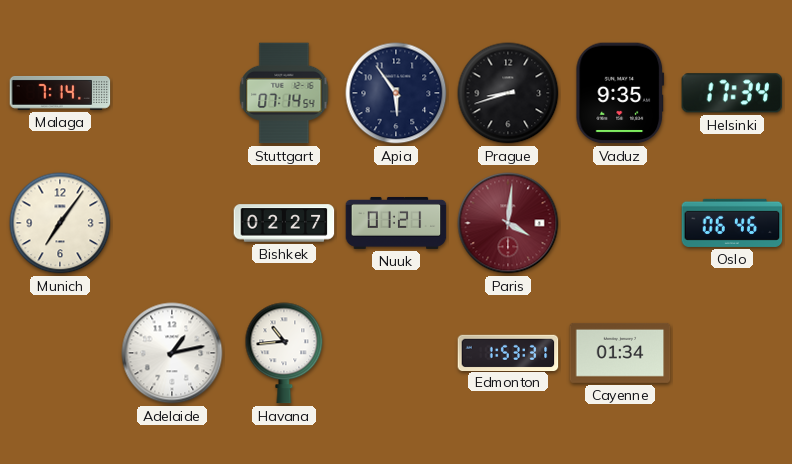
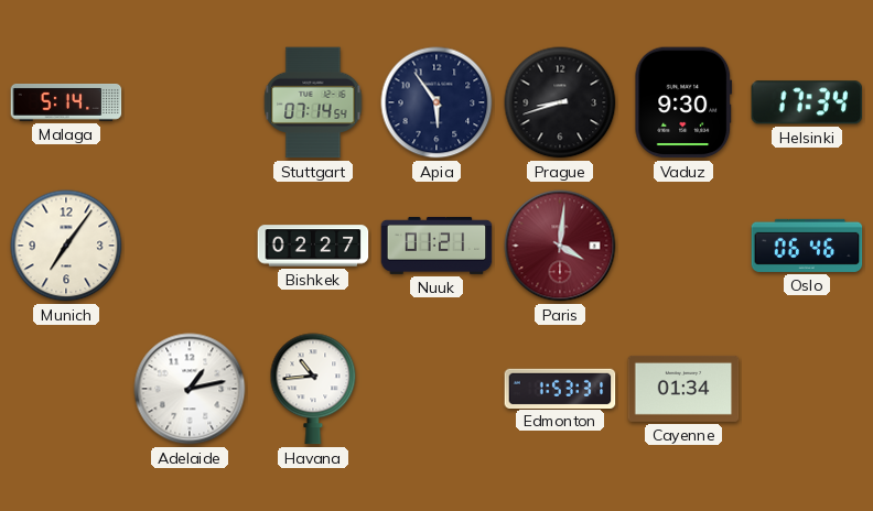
Malaga: 7:14 -> 5:14
Vaduz: 9:35 -> 9:30
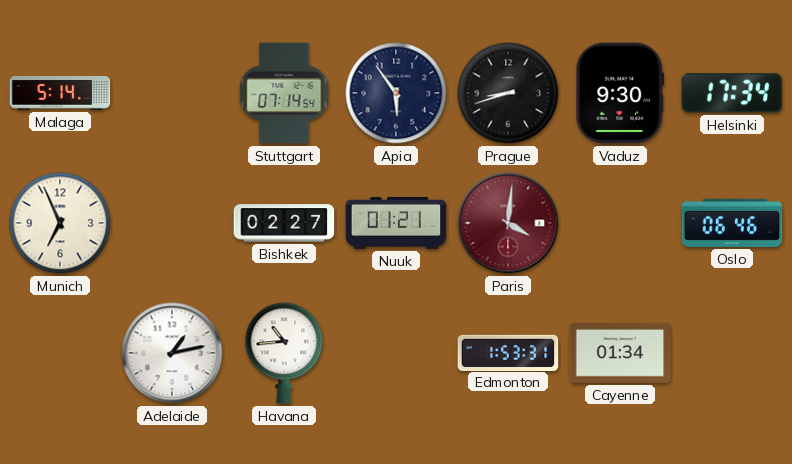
Munich: 7:06 -> 6:56
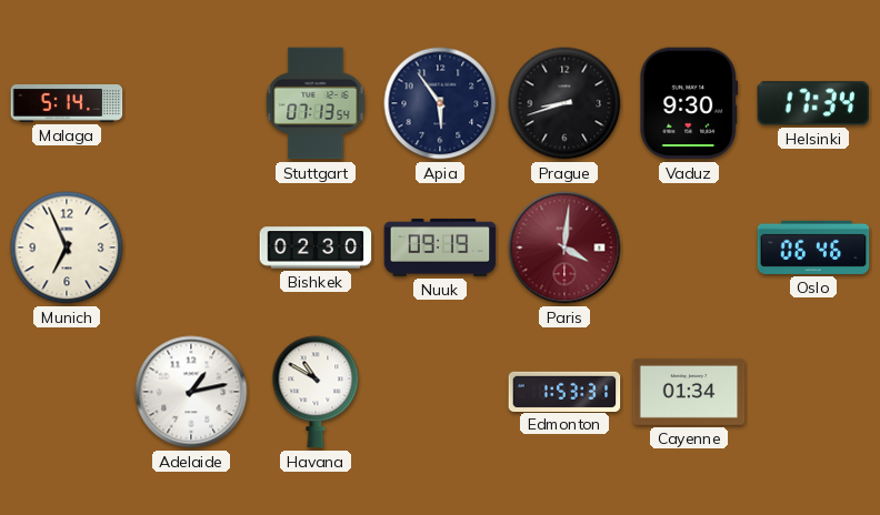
Stuttgart: 07:14 -> 07:13
Bishkek: 02:27 -> 02:30
Nuuk: 01:21 -> 09:19
Havana: 10:44 -> 10:50
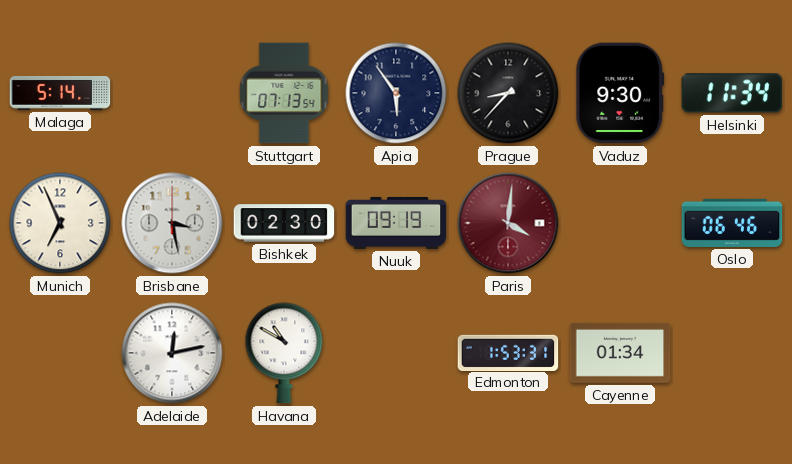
Prague: 8:42 -> 8:37
Helsinki: 17:34 -> 11:34
Brisbane: none -> 3:28
Adelaide: 1:13 -> 12:13
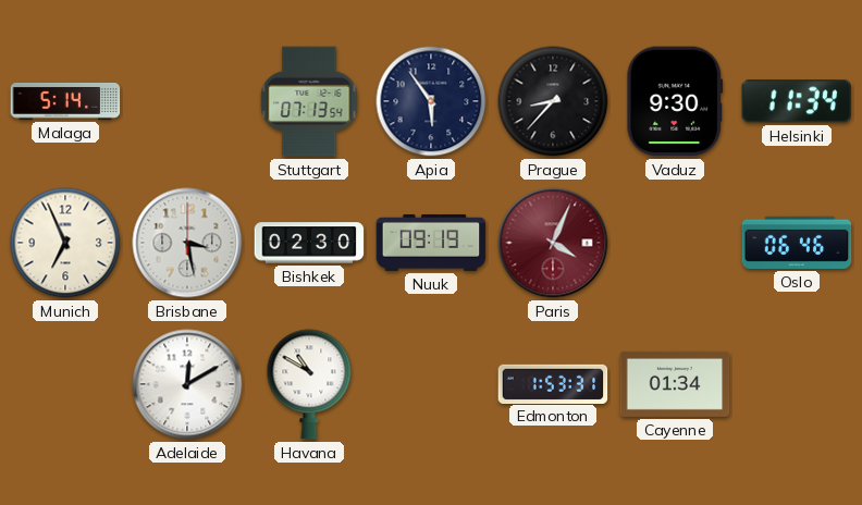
Paris: 4:01 -> 4:04
Adelaide: 12:13 -> 12:10
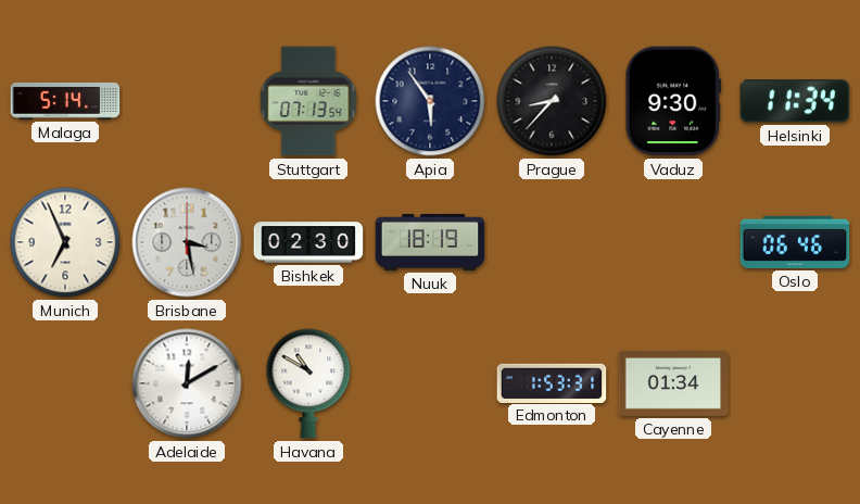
Nuuk: 09:19 -> 18:19
Paris: 4:04 -> none
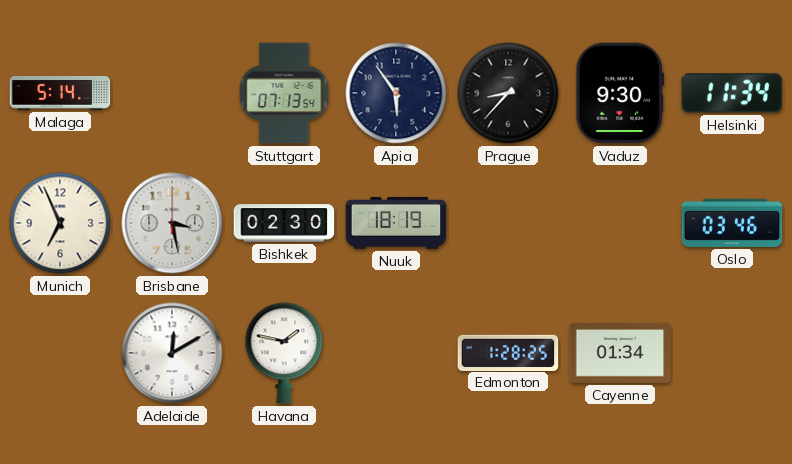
Oslo: 06:46 -> 03:46
Havana: 10:50 -> 1:47
Edmonton: 1:53 -> 1:28
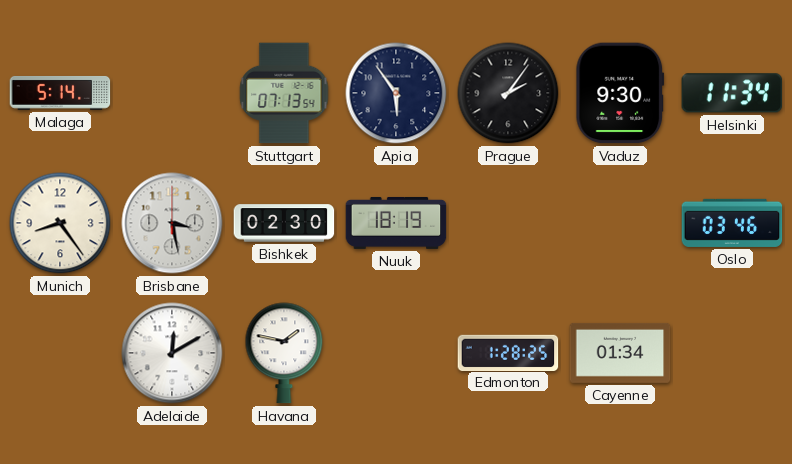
Prague: 8:37 -> 2:06
Munich: 6:56 -> 8:24
